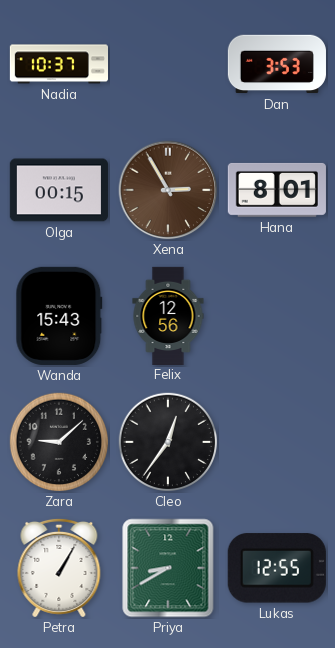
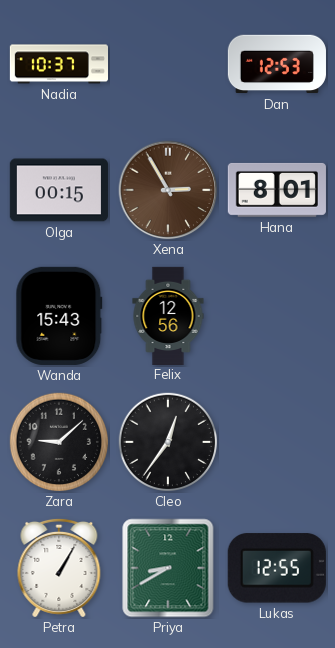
Dan: 3:53 -> 12:53
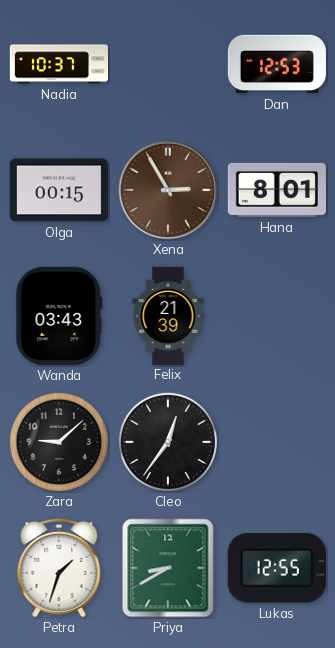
Wanda: 15:43 -> 03:43
Felix: 12:56 -> 21:39
Petra: 1:05 -> 1:33
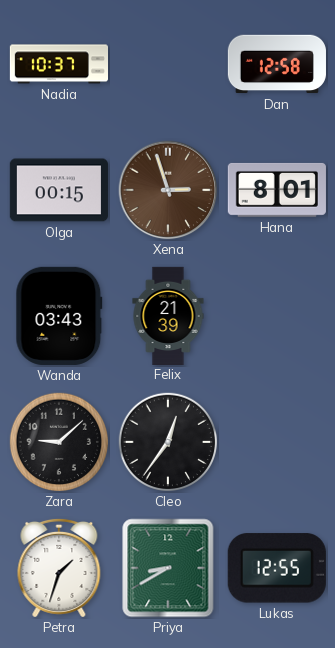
Dan: 12:53 -> 12:58
Xena: 2:55 -> 2:57
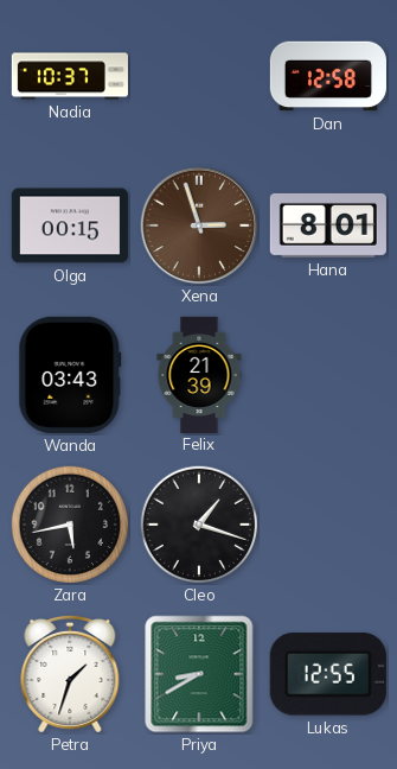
Zara: 9:08 -> 5:43
Cleo: 12:36 -> 1:18
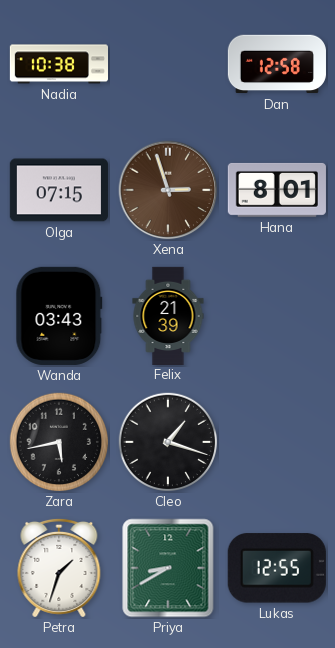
Nadia: 10:37 -> 10:38
Olga: 00:15 -> 07:15
